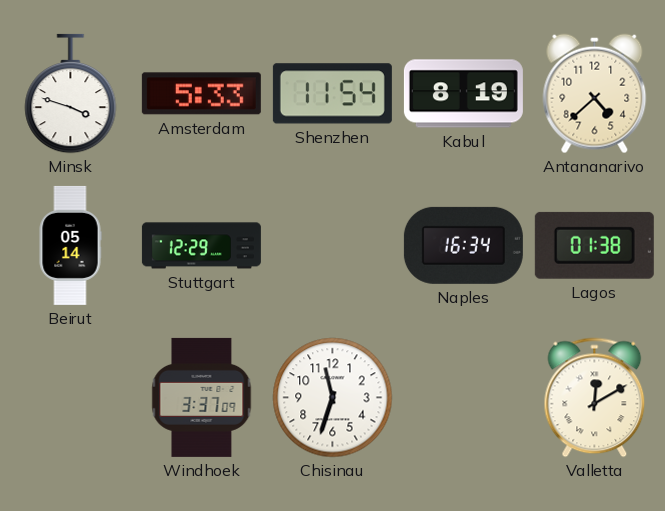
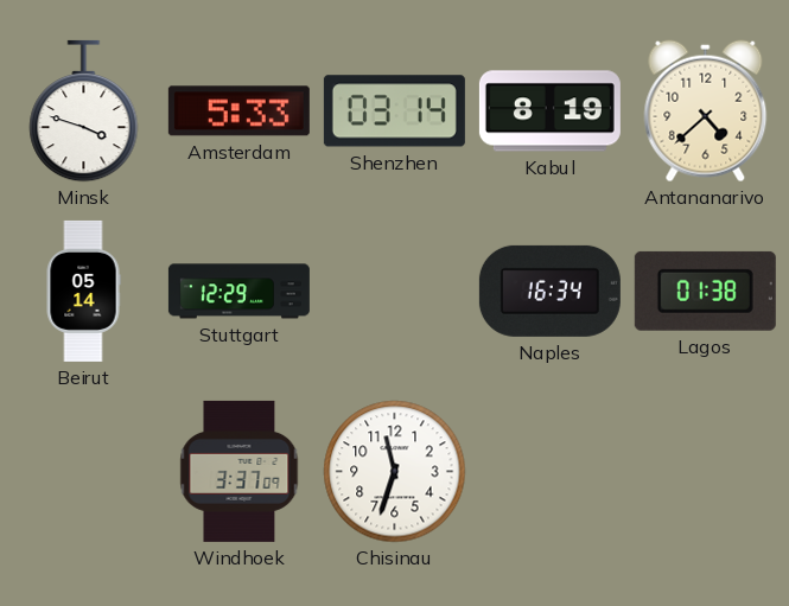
Shenzhen: 11:54 -> 03:14
Valletta: 12:10 -> none
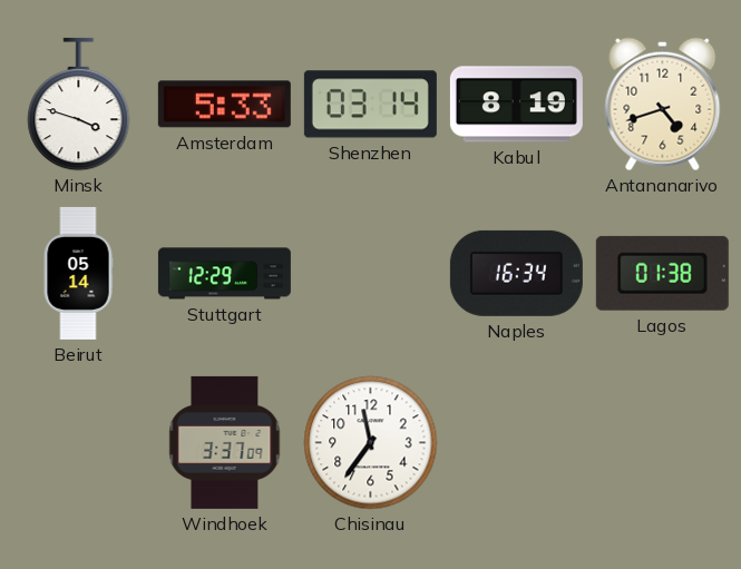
Antananarivo: 4:38 -> 4:42
Chisinau: 11:33 -> 11:36
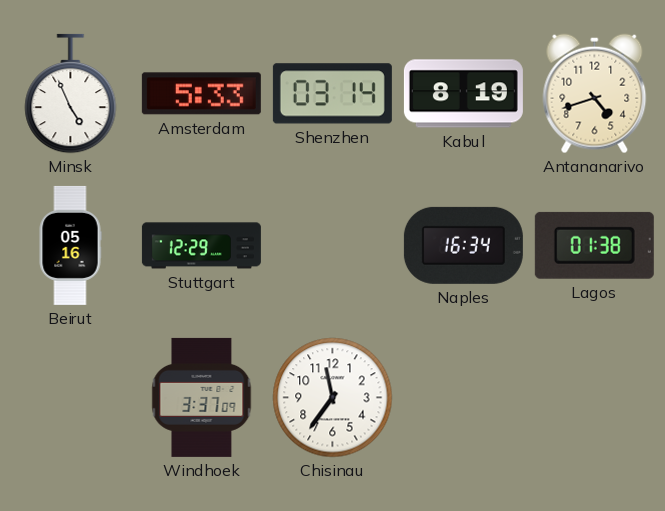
Minsk: 3:48 -> 4:56
Beirut: 05:14 -> 05:16
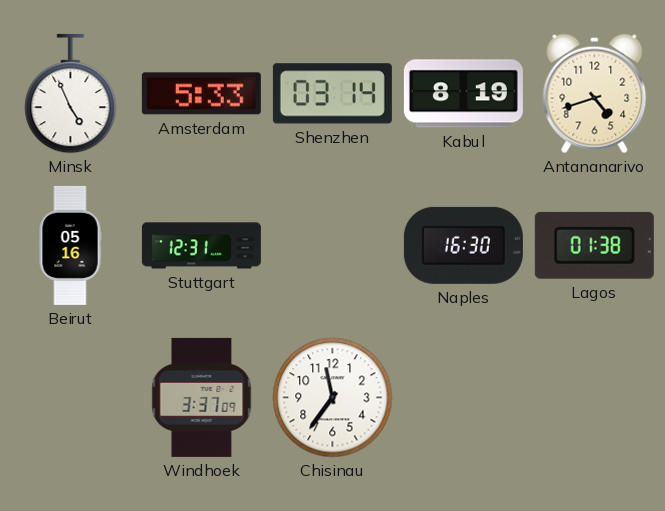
Stuttgart: 12:29 -> 12:31
Naples: 16:34 -> 16:30
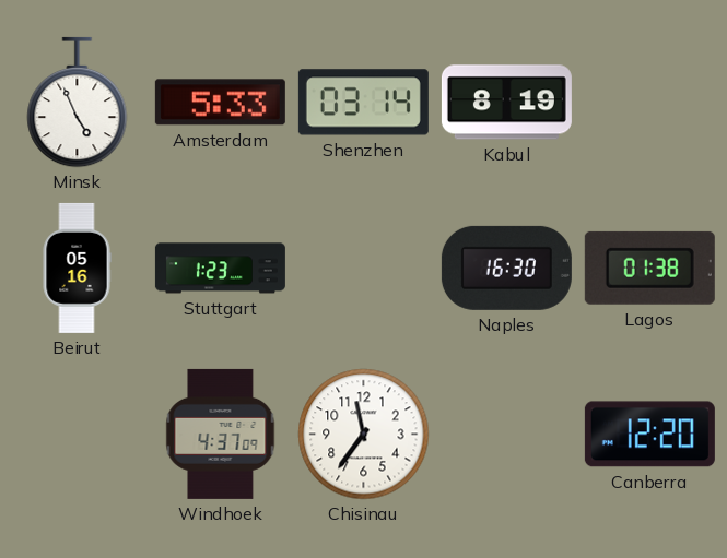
Antananarivo: 4:42 -> none
Stuttgart: 12:31 -> 1:23
Windhoek: 3:37 -> 4:37
Canberra: none -> 12:20
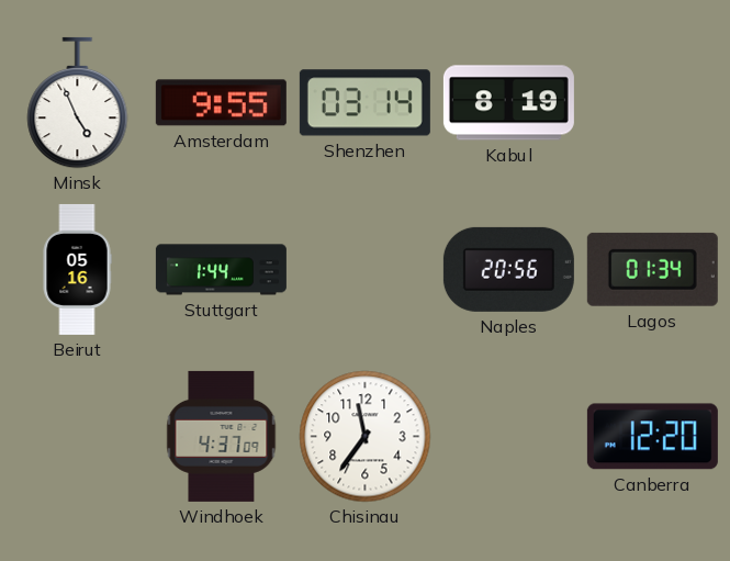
Amsterdam: 5:33 -> 9:55
Stuttgart: 1:23 -> 1:44
Naples: 16:30 -> 20:56
Lagos: 01:38 -> 01:34
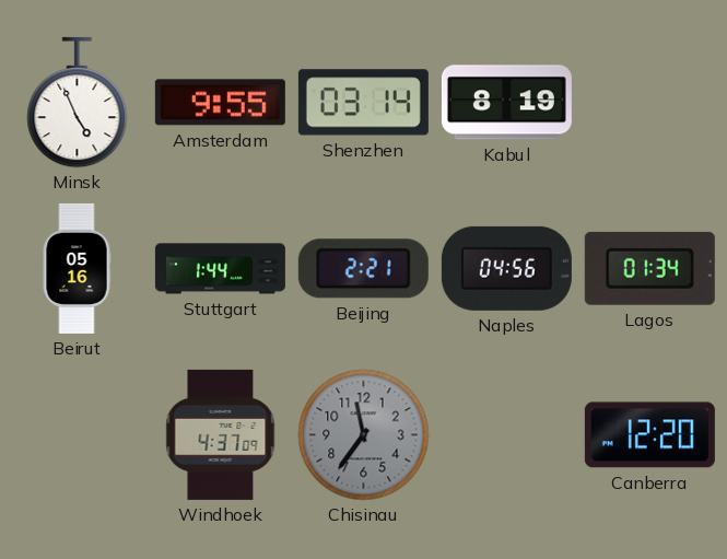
Beijing: none -> 2:21
Naples: 20:56 -> 04:56
Chisinau dial: white -> grey
